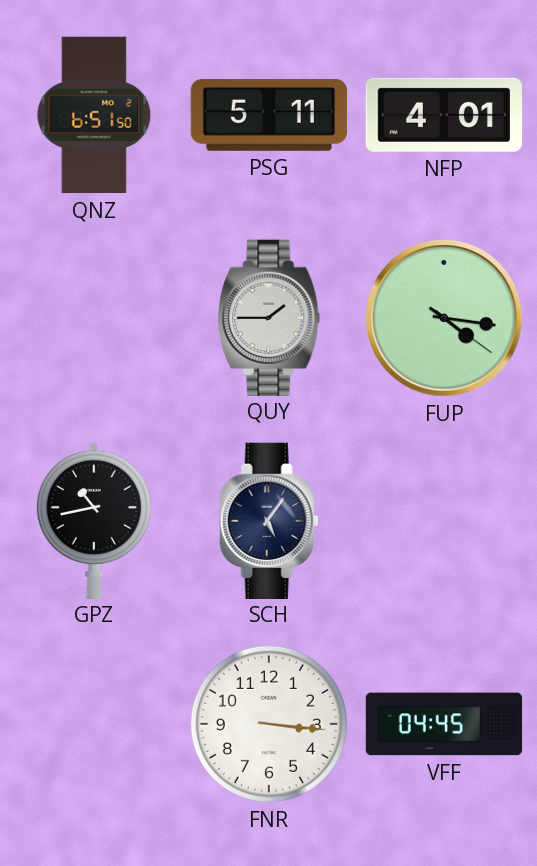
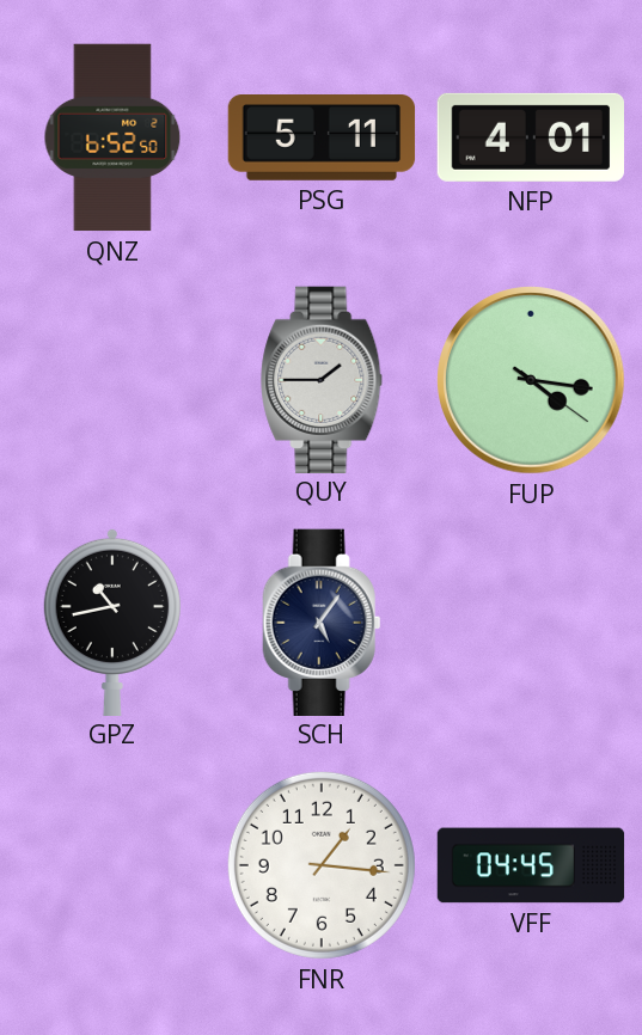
QNZ: 6:51 -> 6:52
FNR: 3:16 -> 1:16
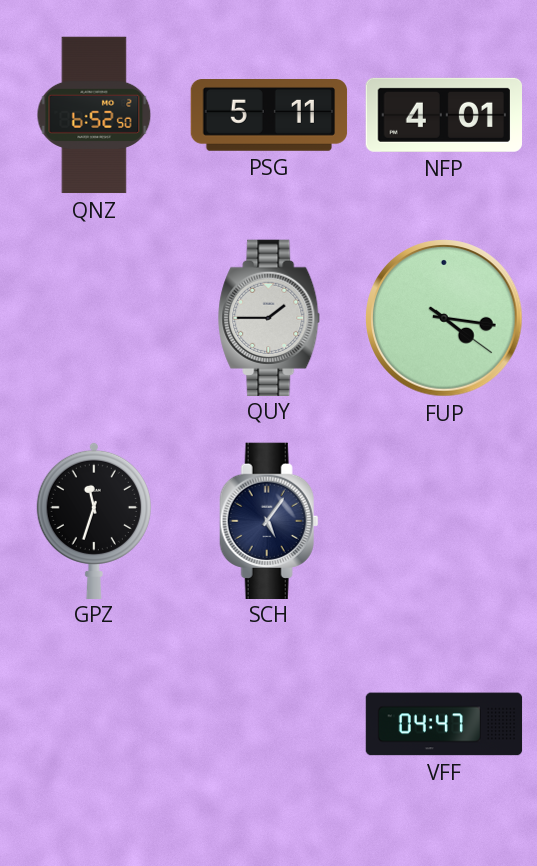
GPZ: 10:43 -> 11:33
FNR: 1:16 -> none
VFF: 04:45 -> 04:47
